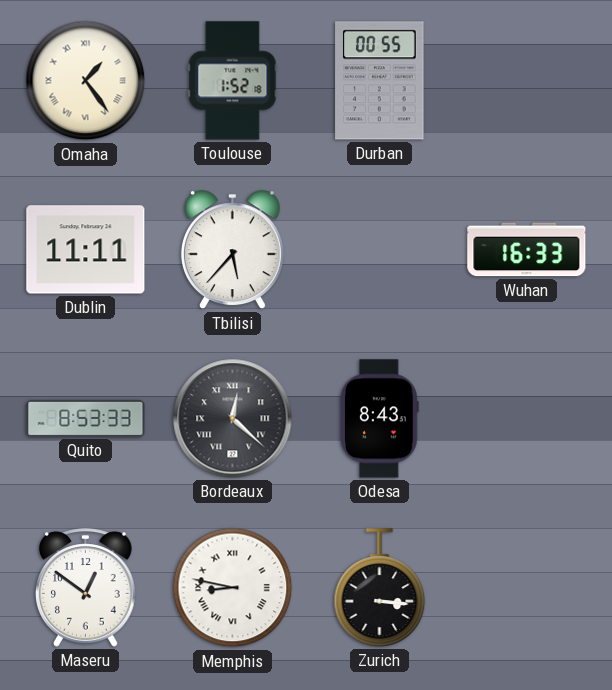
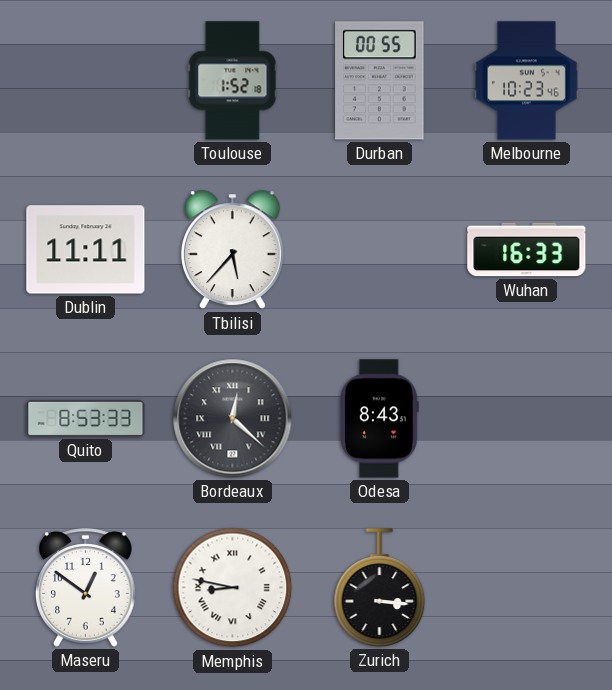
Omaha: 1:24 -> none
Melbourne: none -> 10:23
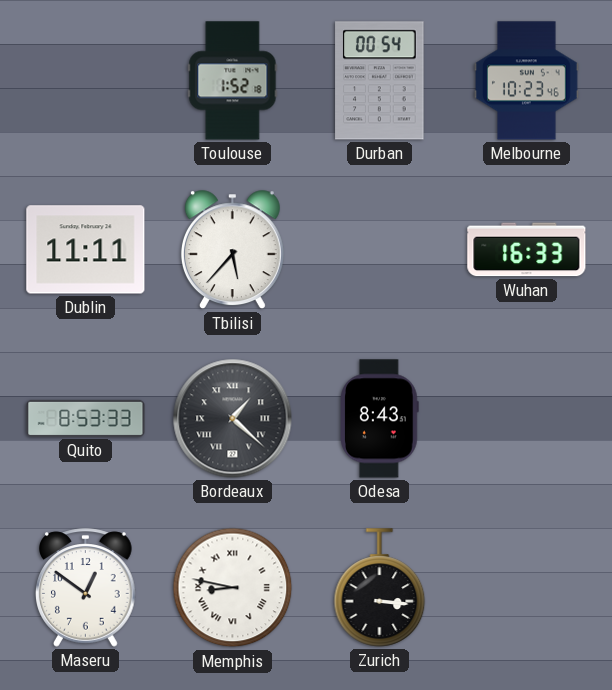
Durban: 00:55 -> 00:54
Bordeaux: 12:22 -> 1:22
